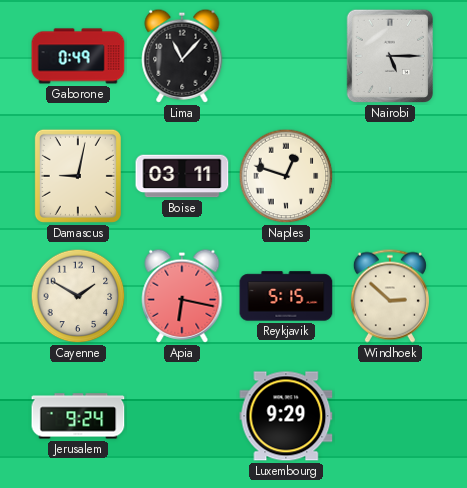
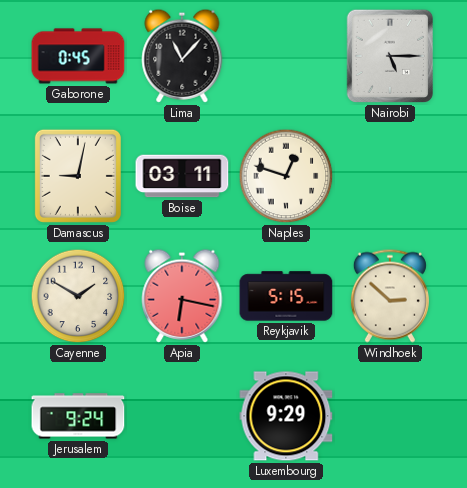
Gaborone: 0:49 -> 0:45
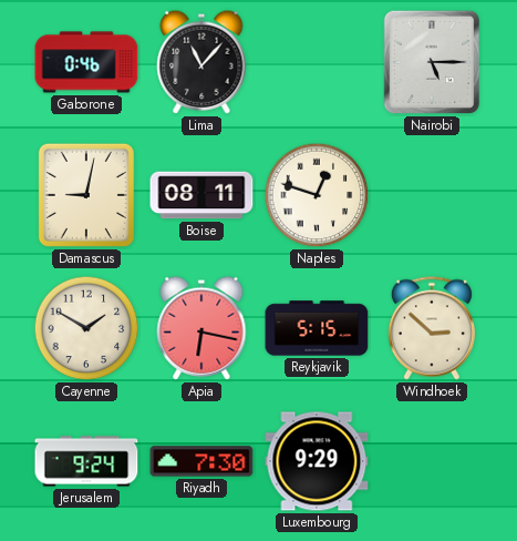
Gaborone: 0:45 -> 0:46
Boise: 03:11 -> 08:11
Riyadh: none -> 7:30
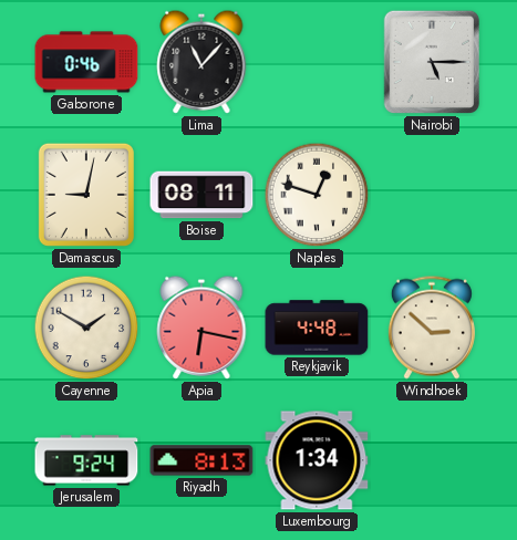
Reykjavik: 5:15 -> 4:48
Riyadh: 7:30 -> 8:13
Luxembourg: 9:29 -> 1:34
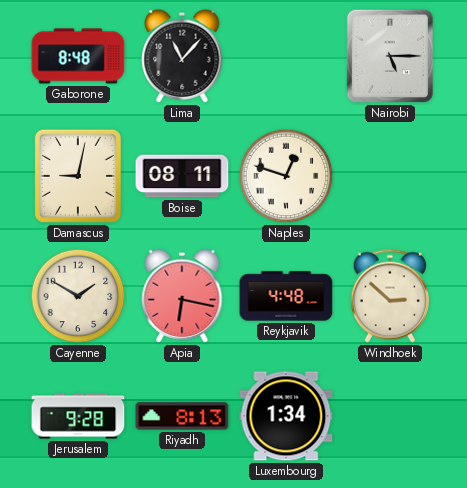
Gaborone: 0:46 -> 8:48
Jerusalem: 9:24 -> 9:28
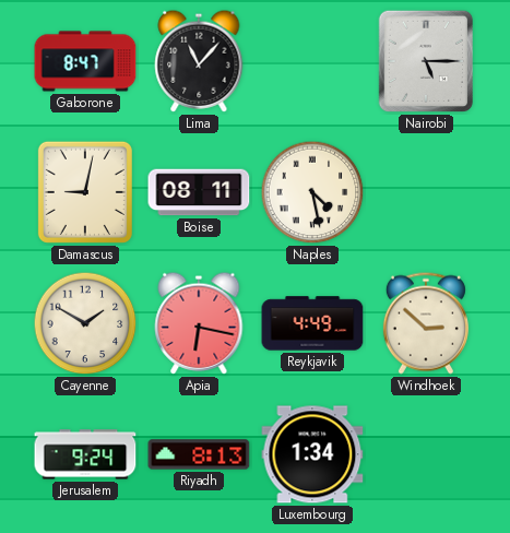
Gaborone: 8:48 -> 8:47
Naples: 12:48 -> 4:28
Reykjavik: 4:48 -> 4:49
Jerusalem: 9:28 -> 9:24
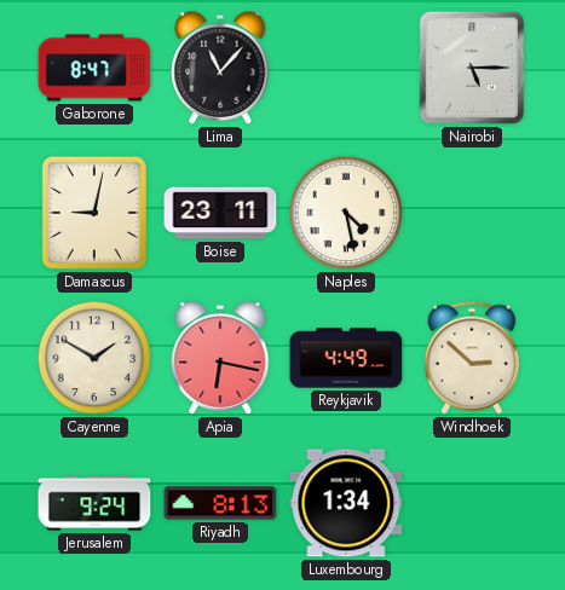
Boise: 08:11 -> 23:11
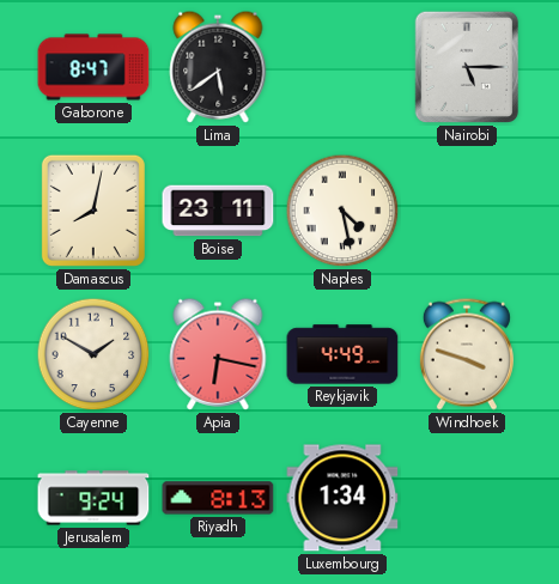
Lima: 11:07 -> 5:39
Damascus: 9:02 -> 8:02
Windhoek: 2:52 -> 3:48
